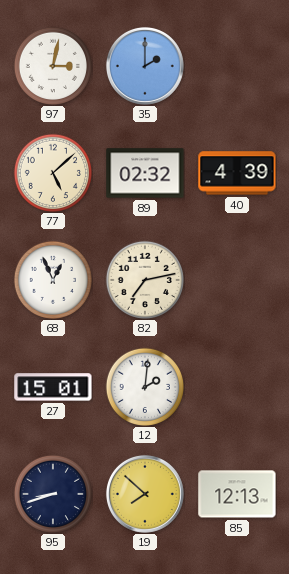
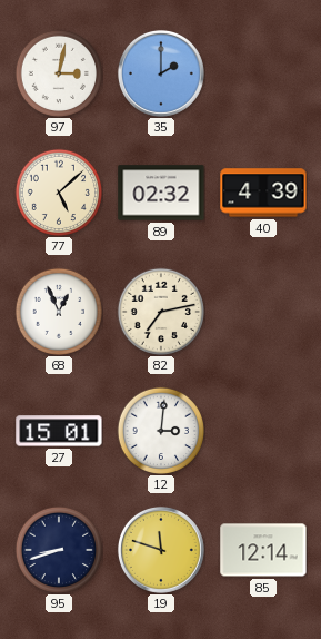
12: 2:01 -> 3:01
19: 7:52 -> 11:48
85: 12:13 -> 12:14
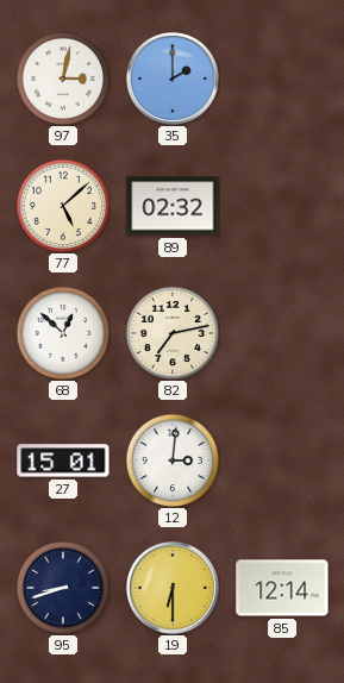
40: 4:39 -> none
68: 12:56 -> 12:52
19: 11:48 -> 6:30
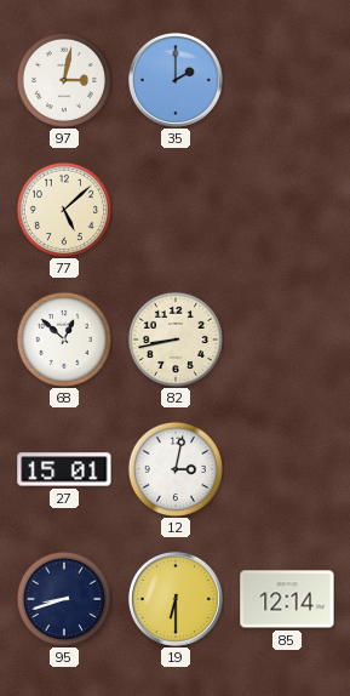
89: 02:32 -> none
82: 7:13 -> 8:43
12: 3:01 -> 3:02
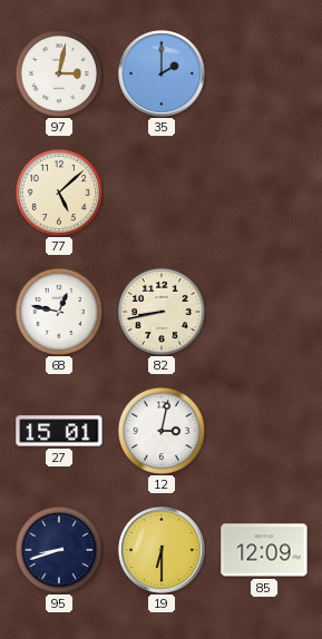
68: 12:52 -> 12:47
85: 12:14 -> 12:09
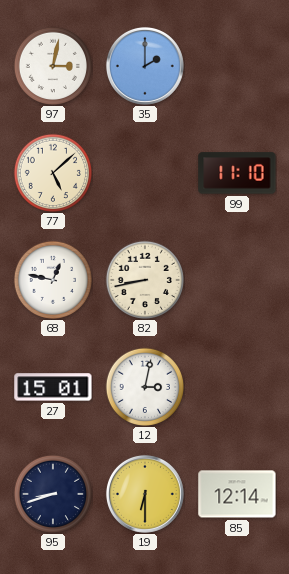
99: none -> 11:10
85: 12:09 -> 12:14
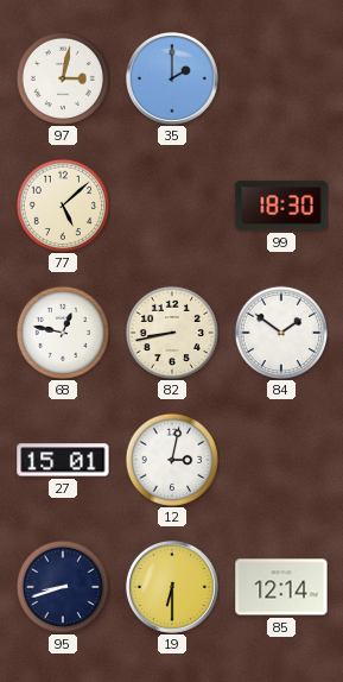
99: 11:10 -> 18:30
84: none -> 1:51
